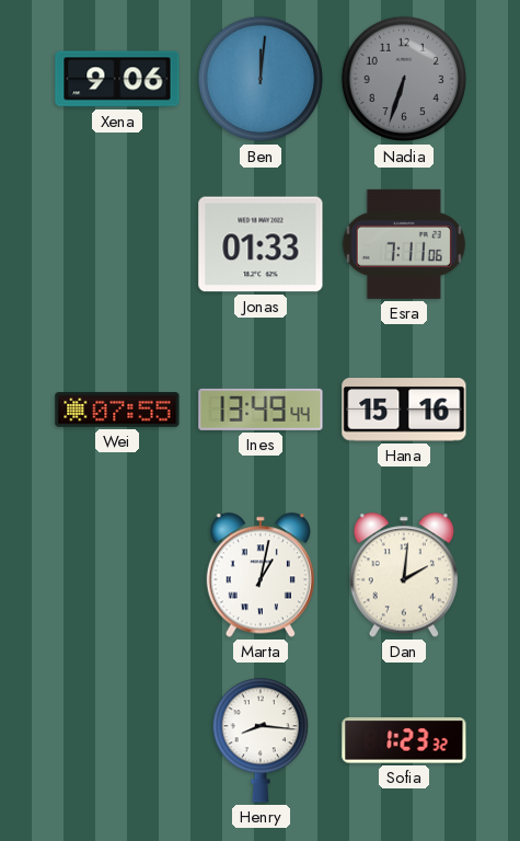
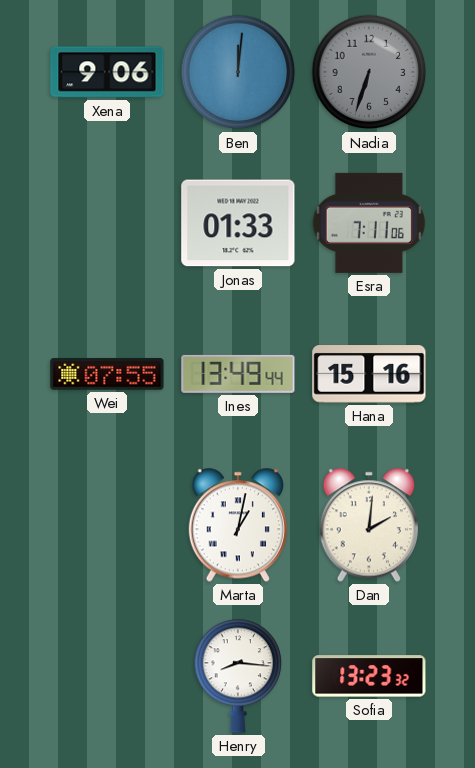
Sofia: 1:23 -> 13:23
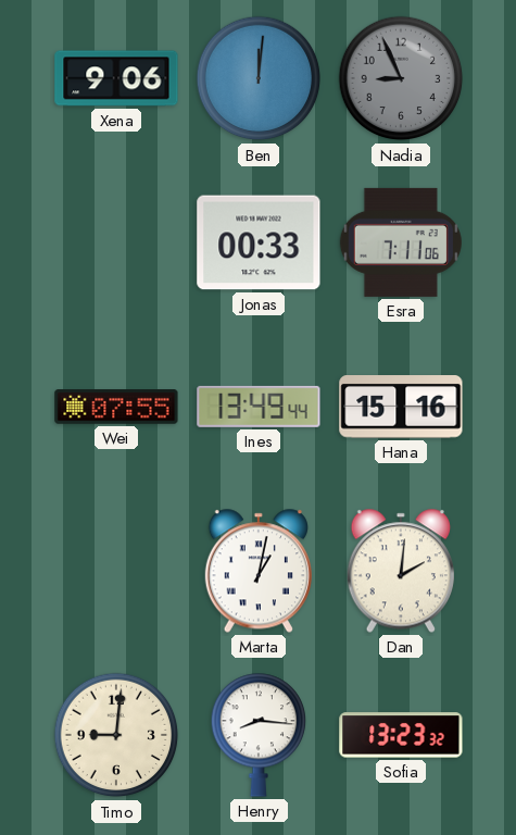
Nadia: 6:33 -> 8:56
Jonas: 01:33 -> 00:33
Timo: none -> 9:01
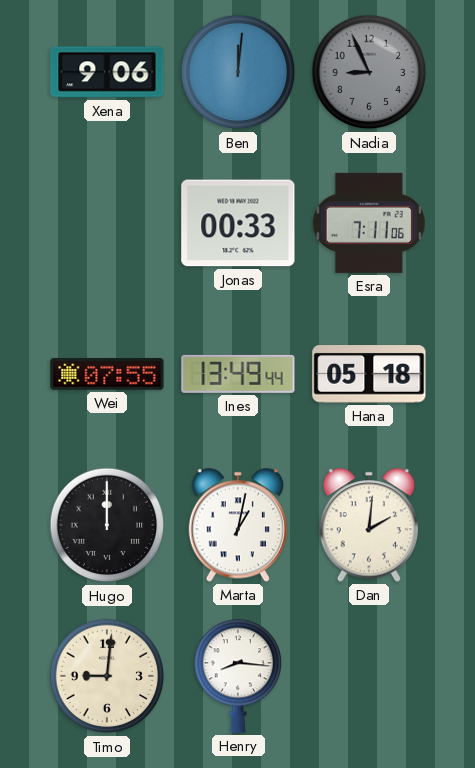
Hana: 15:16 -> 05:18
Hugo: none -> 12:00
Sofia: 13:23 -> none
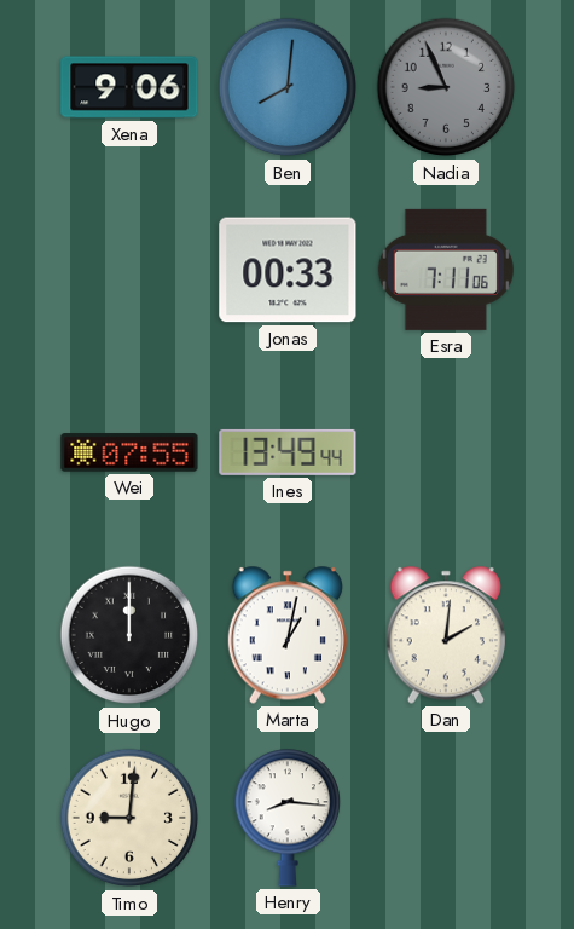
Ben: 12:01 -> 8:01
Hana: 05:18 -> none
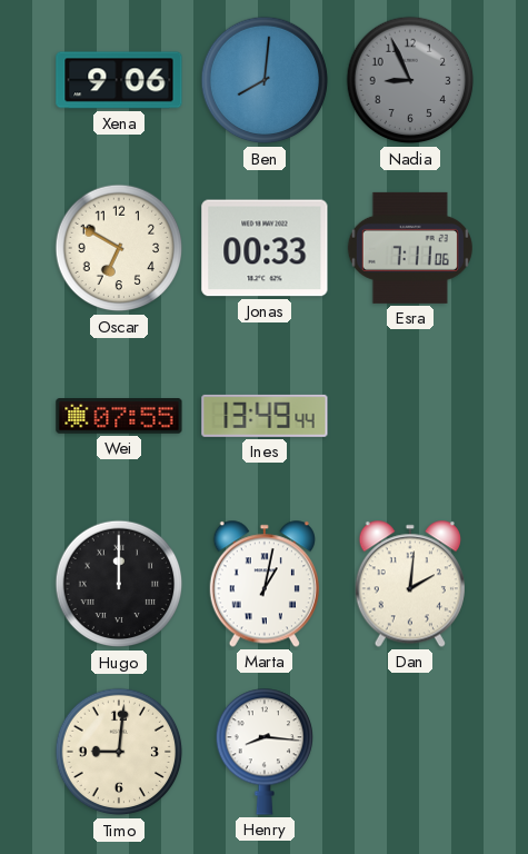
Oscar: none -> 6:50
